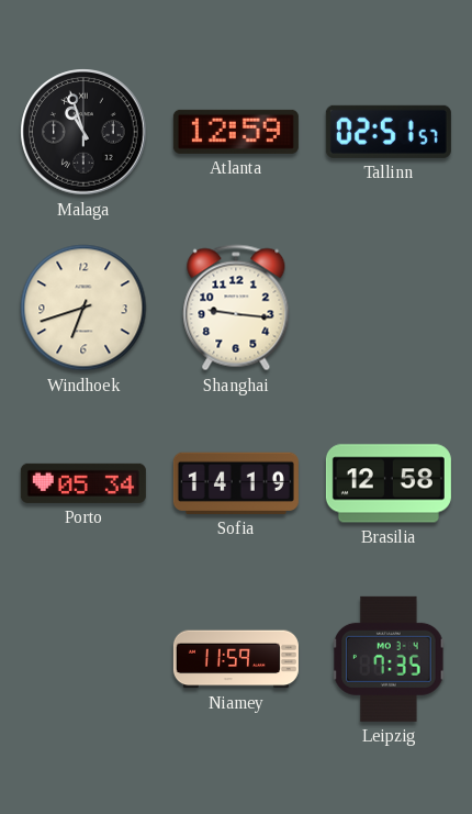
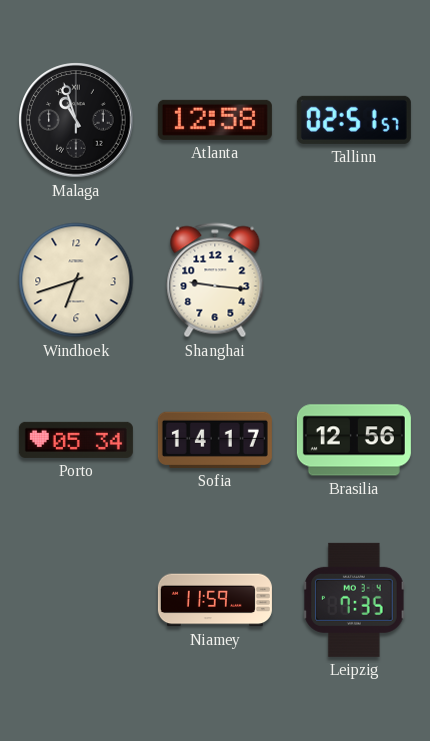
Atlanta: 12:59 -> 12:58
Sofia: 14:19 -> 14:17
Brasilia: 12:58 -> 12:56
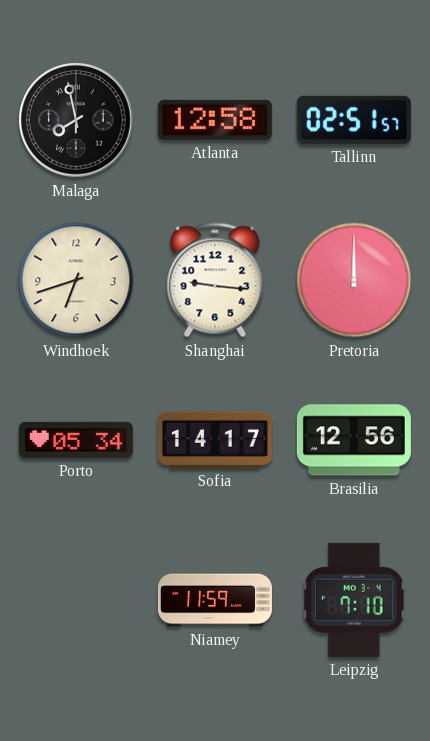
Malaga: 10:57 -> 7:58
Pretoria: none -> 12:00
Leipzig: 7:35 -> 7:10
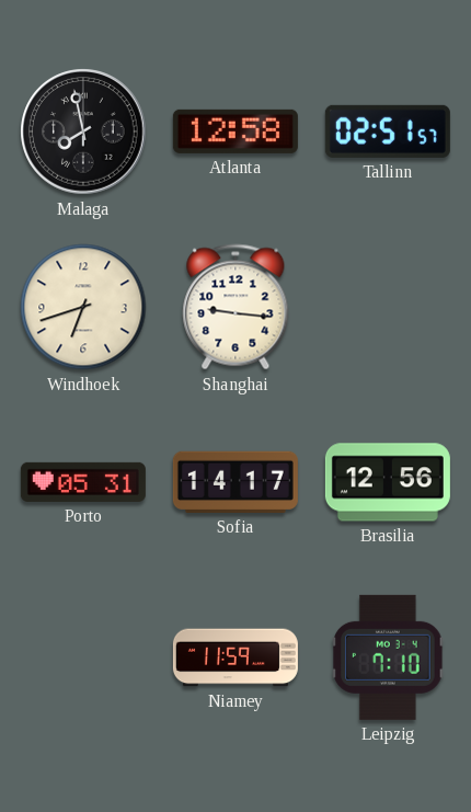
Pretoria: 12:00 -> none
Porto: 05:34 -> 05:31
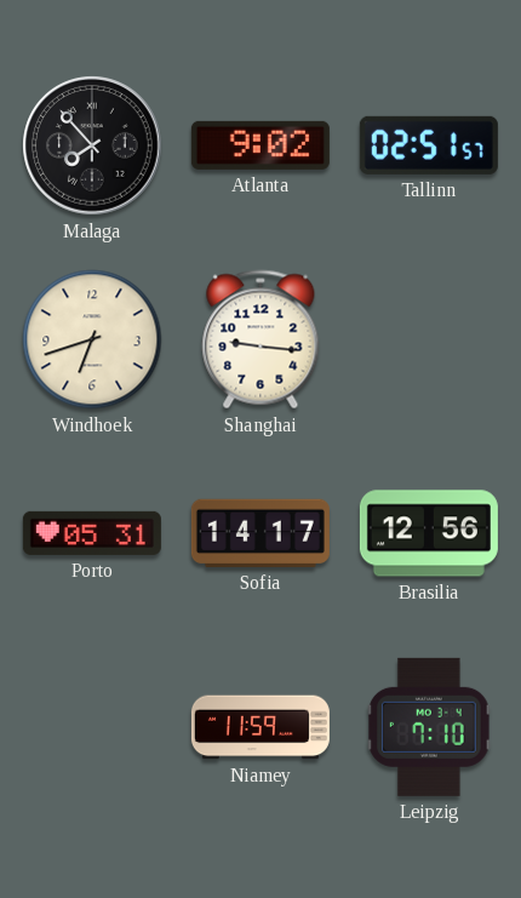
Malaga: 7:58 -> 7:53
Atlanta: 12:58 -> 9:02
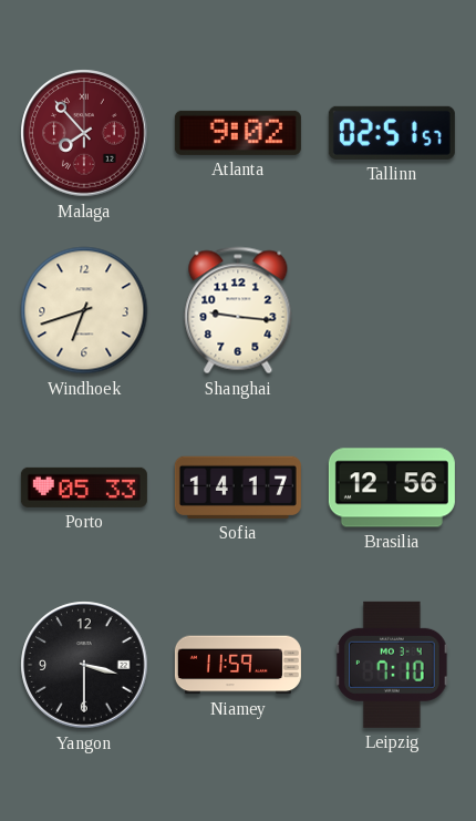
Malaga dial: black -> burgundy
Porto: 05:31 -> 05:33
Yangon: none -> 3:30
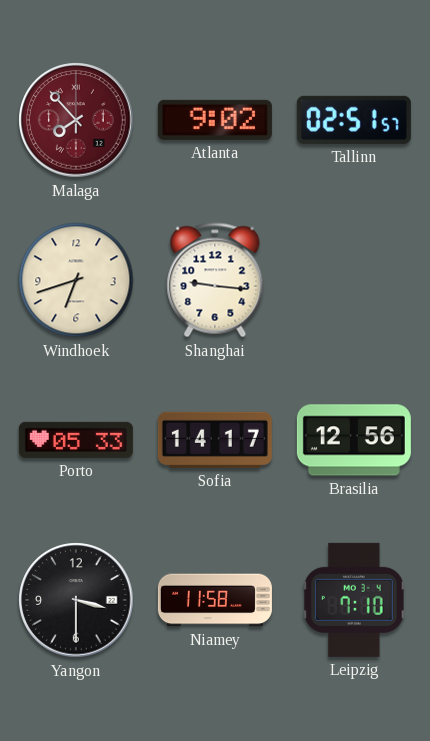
Niamey: 11:59 -> 11:58
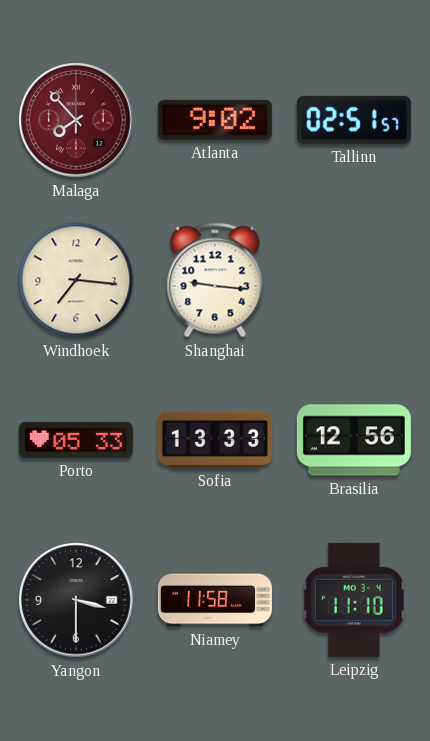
Windhoek: 6:42 -> 7:16
Sofia: 14:17 -> 13:33
Leipzig: 7:10 -> 11:10
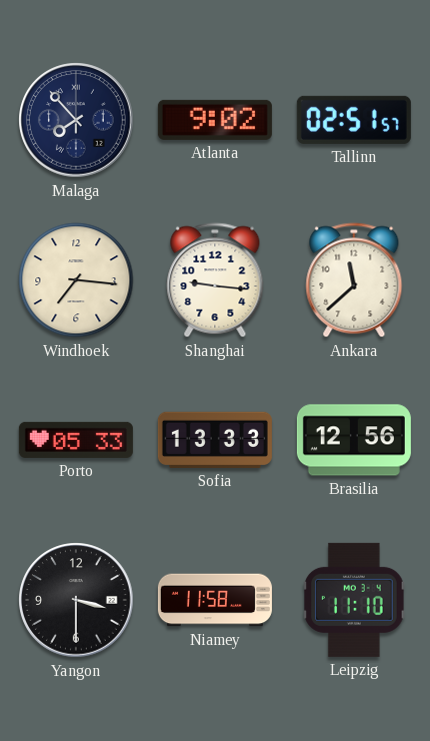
Malaga dial: burgundy -> navy
Ankara: none -> 11:38
